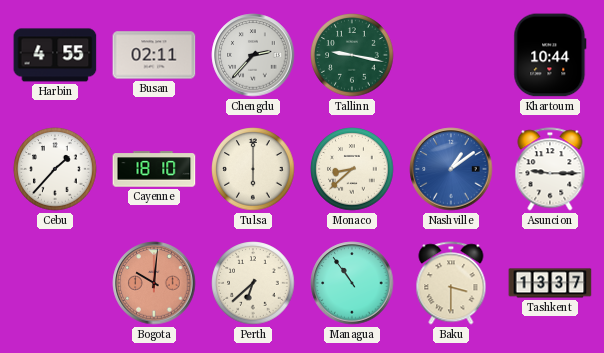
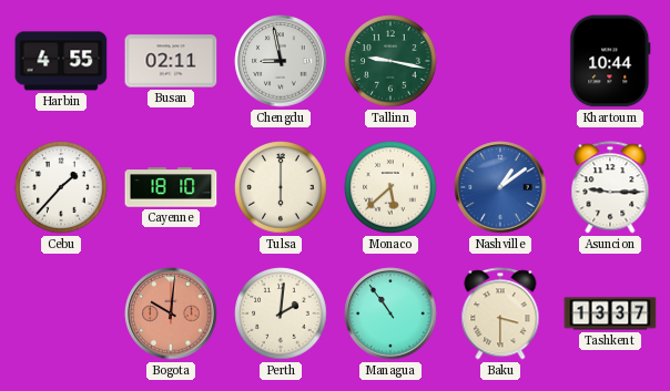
Chengdu: 2:37 -> 8:58
Monaco: 8:38 -> 5:38
Perth: 6:38 -> 2:01
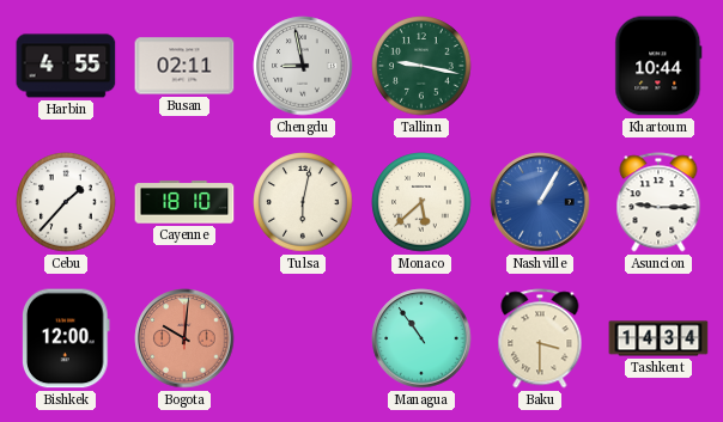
Tulsa: 6:00 -> 6:02
Nashville: 1:09 -> 1:05
Bishkek: none -> 12:00
Perth: 2:01 -> none
Tashkent: 13:37 -> 14:34
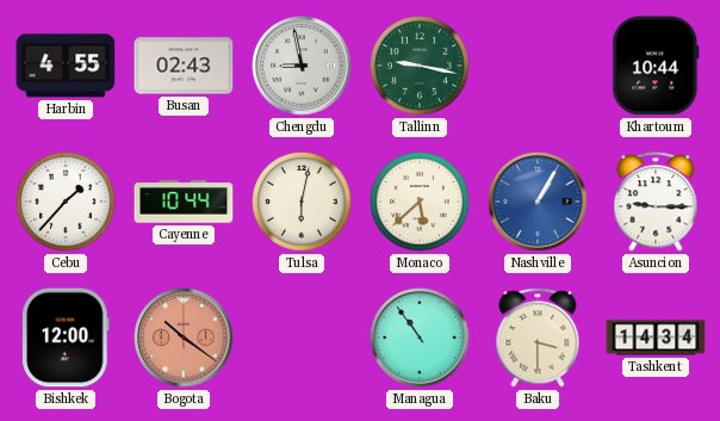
Busan: 02:11 -> 02:43
Cayenne: 18:10 -> 10:44
Bogota: 10:01 -> 10:21
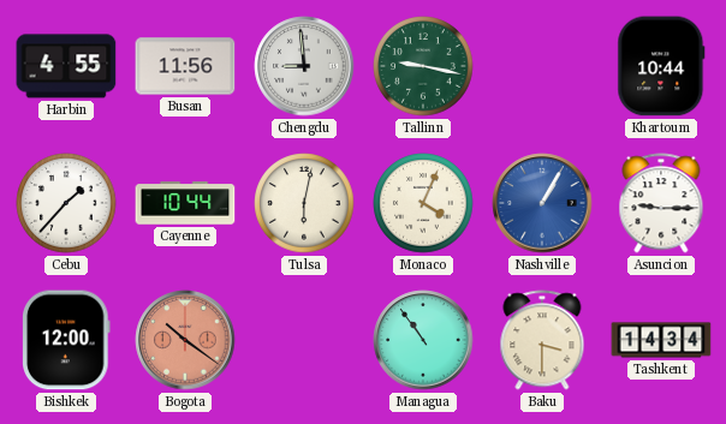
Busan: 02:43 -> 11:56
Chengdu: 8:58 -> 8:59
Monaco: 5:38 -> 4:04
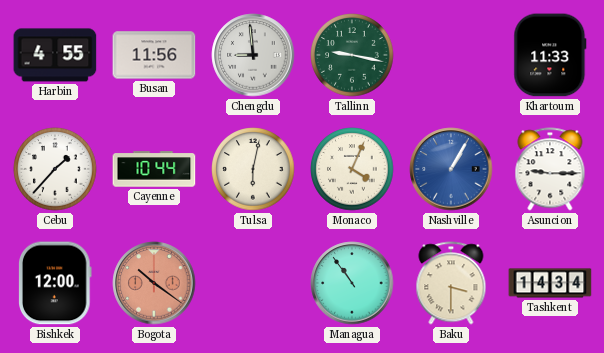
Khartoum: 10:44 -> 11:33
